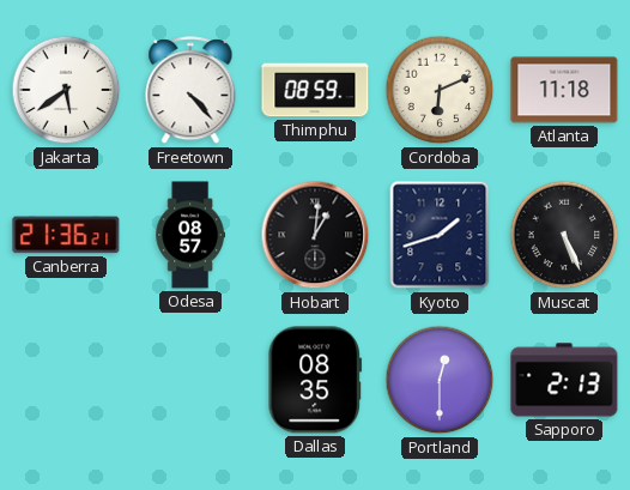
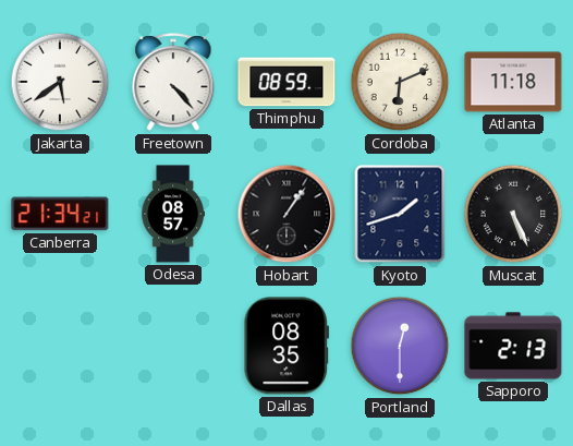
Canberra: 21:36 -> 21:34
Hobart: 1:01 -> 1:06
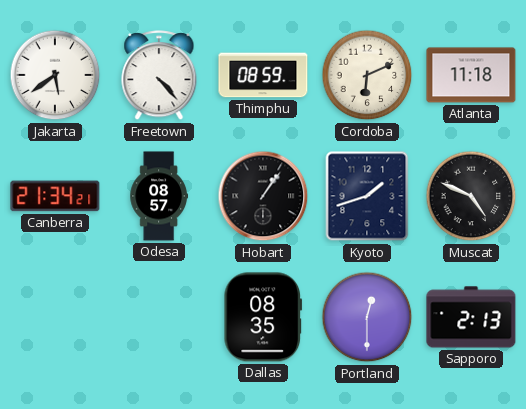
Muscat: 5:26 -> 4:49
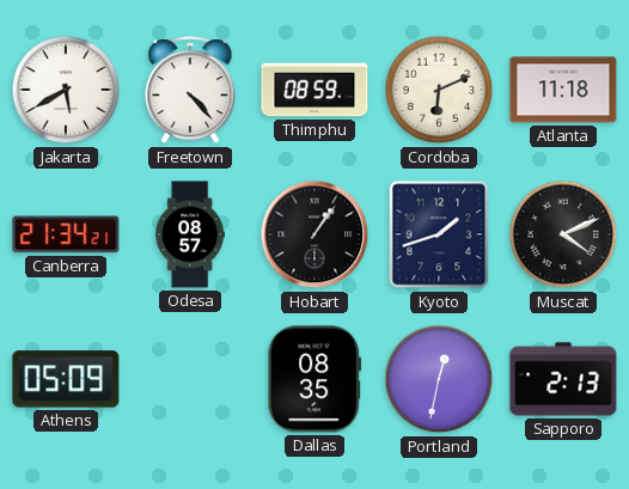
Jakarta: 5:39 -> 5:40
Muscat: 4:49 -> 4:11
Athens: none -> 05:09
Portland: 12:30 -> 12:32
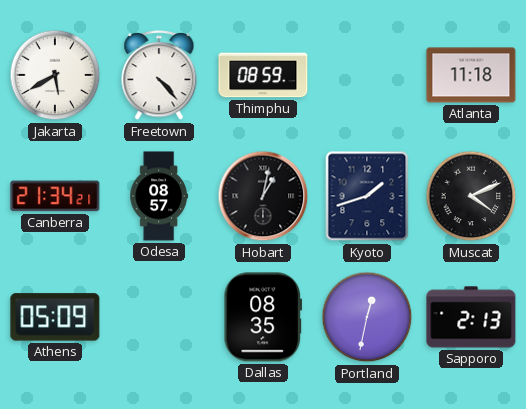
Cordoba: 6:11 -> none
Hobart: 1:06 -> 1:02
